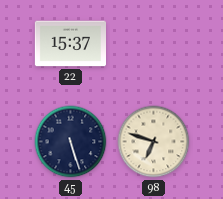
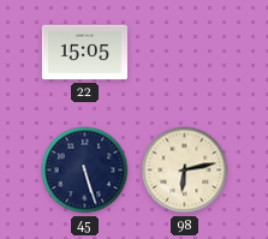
22: 15:37 -> 15:05
98: 6:48 -> 6:13
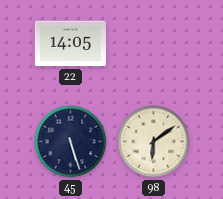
22: 15:05 -> 14:05
98: 6:13 -> 6:09
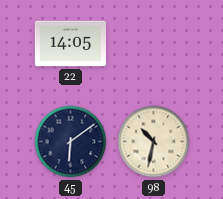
45: 5:27 -> 6:09
98: 6:09 -> 10:32
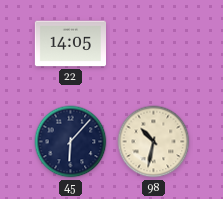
45: 6:09 -> 6:07
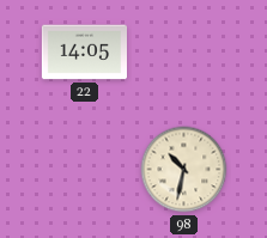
45: 6:07 -> none
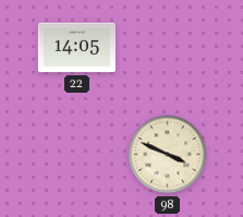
98: 10:32 -> 3:49
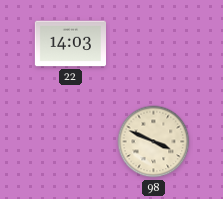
22: 14:05 -> 14:03
